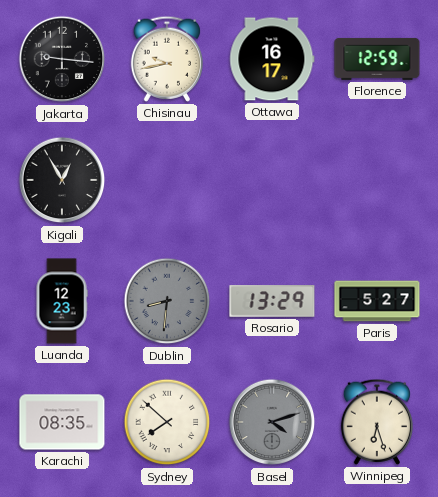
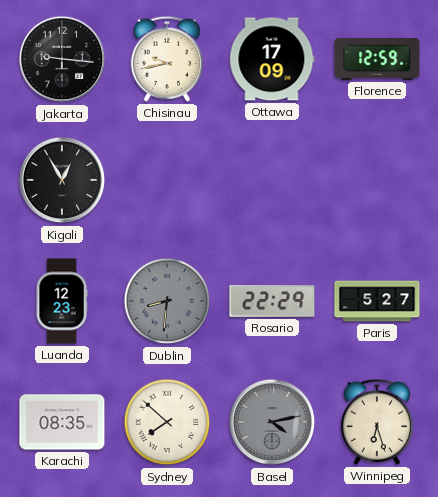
Ottawa: 16:17 -> 17:09
Rosario: 13:29 -> 22:29
Basel: 4:12 -> 4:13
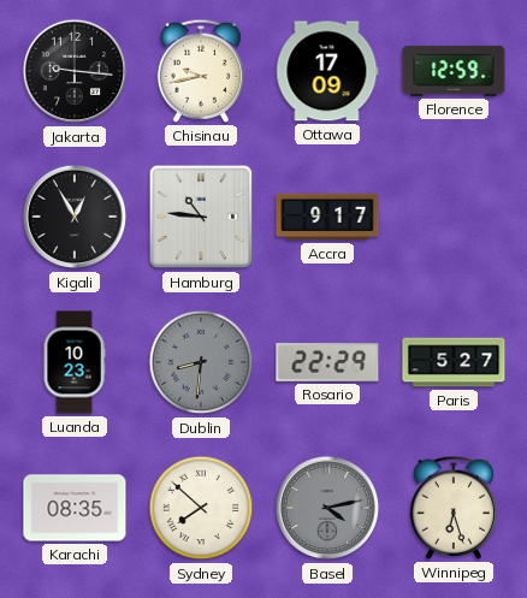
Hamburg: none -> 10:46
Accra: none -> 9:17
Luanda: 12:23 -> 10:23
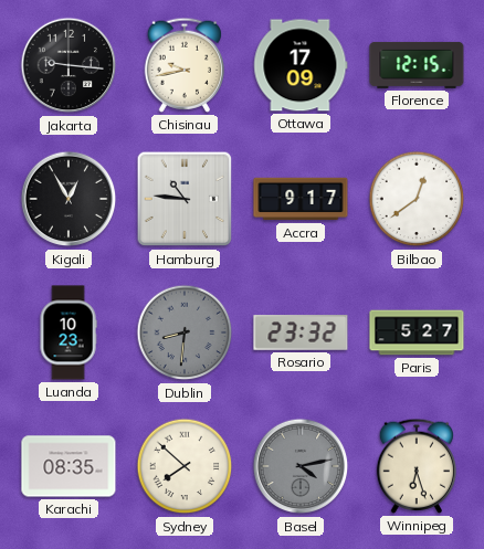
Florence: 12:59 -> 12:15
Bilbao: none -> 12:39
Rosario: 22:29 -> 23:32
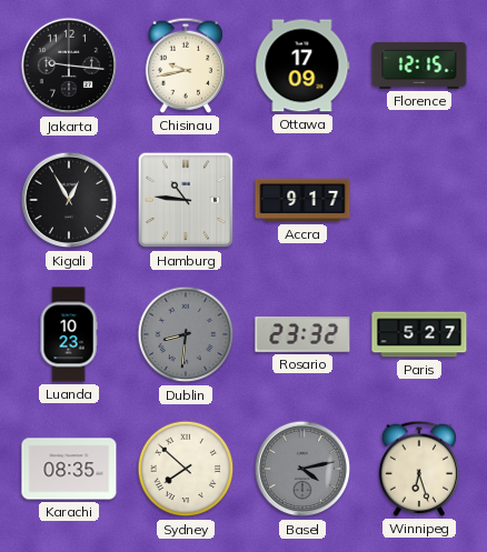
Bilbao: 12:39 -> none
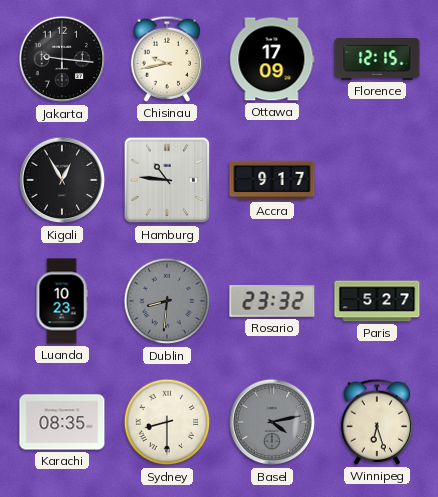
Sydney: 7:52 -> 8:30
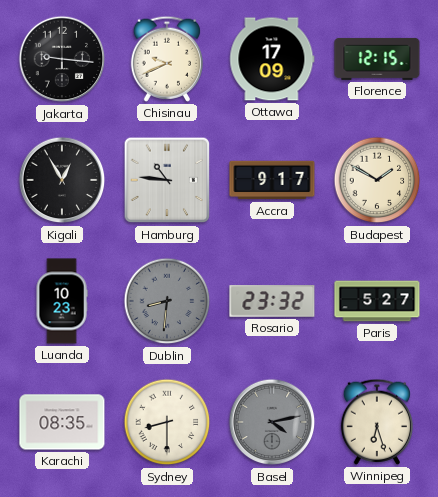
Chisinau: 9:43 -> 9:41
Budapest: none -> 1:50
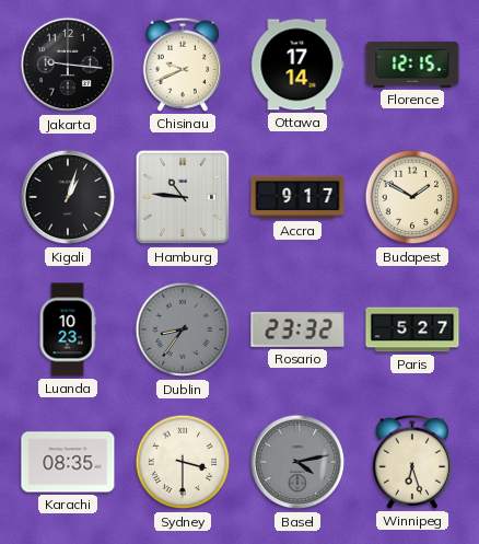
Ottawa: 17:09 -> 17:14
Kigali: 12:55 -> 1:03
Dublin: 8:31 -> 8:36
Sydney: 8:30 -> 3:30
